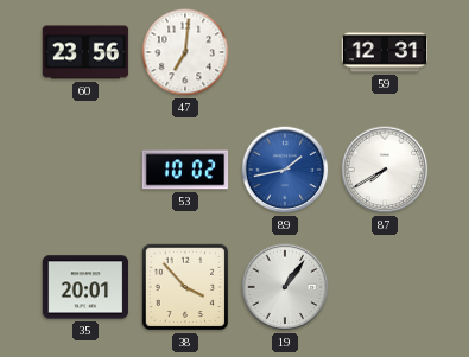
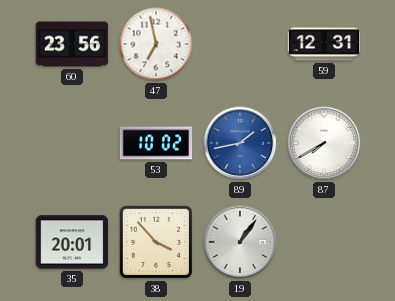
47: 7:01 -> 6:58
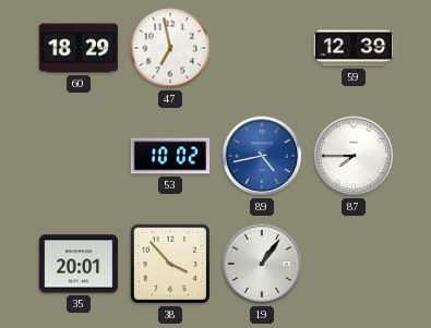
60: 23:56 -> 18:29
59: 12:31 -> 12:39
89: 1:43 -> 4:43
87: 7:40 -> 7:45
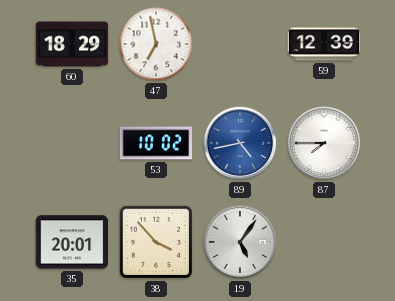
19: 1:06 -> 5:06
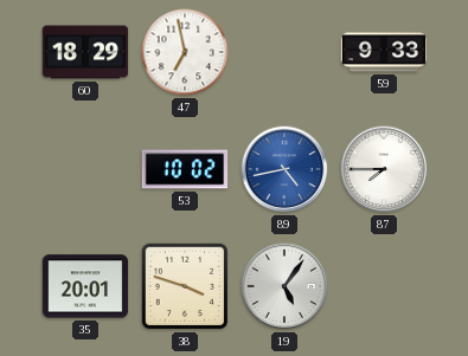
59: 12:39 -> 9:33
38: 3:53 -> 3:48
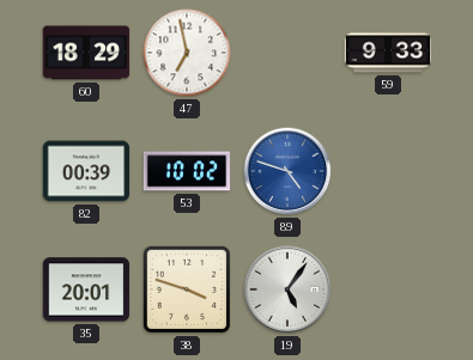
82: none -> 00:39
89: 4:43 -> 4:48
87: 7:45 -> none
